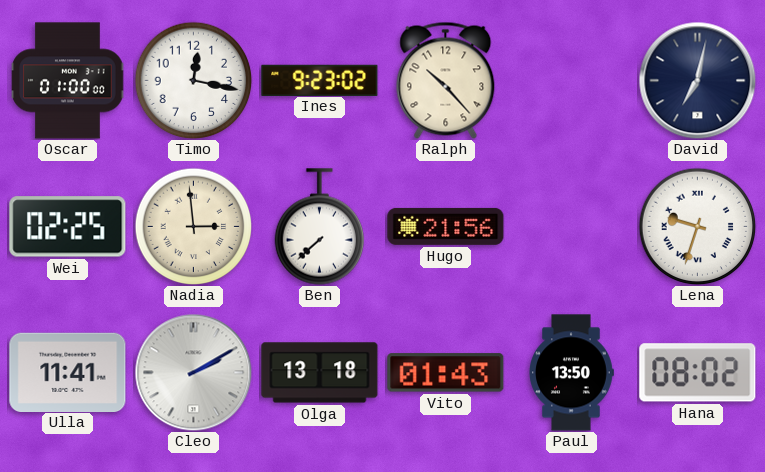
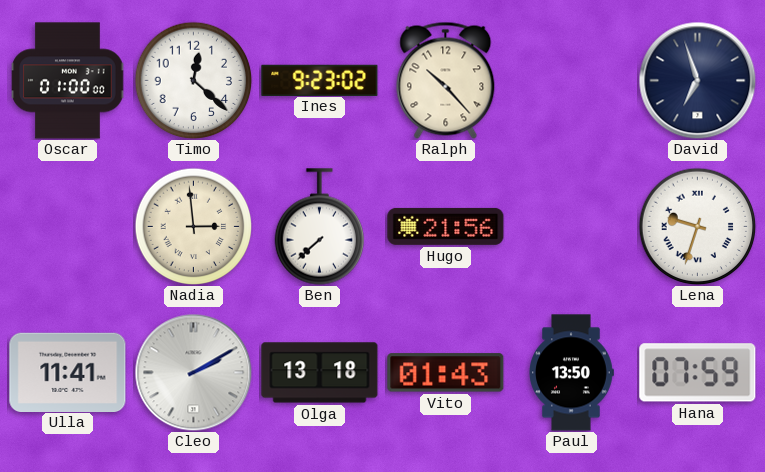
Timo: 12:17 -> 12:22
David: 7:02 -> 6:57
Wei: 02:25 -> none
Hana: 08:02 -> 07:59
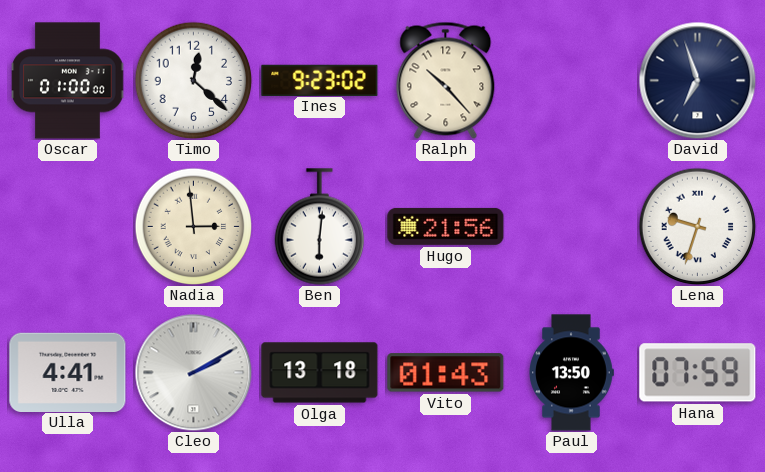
Ben: 7:38 -> 6:01
Ulla: 11:41 -> 4:41
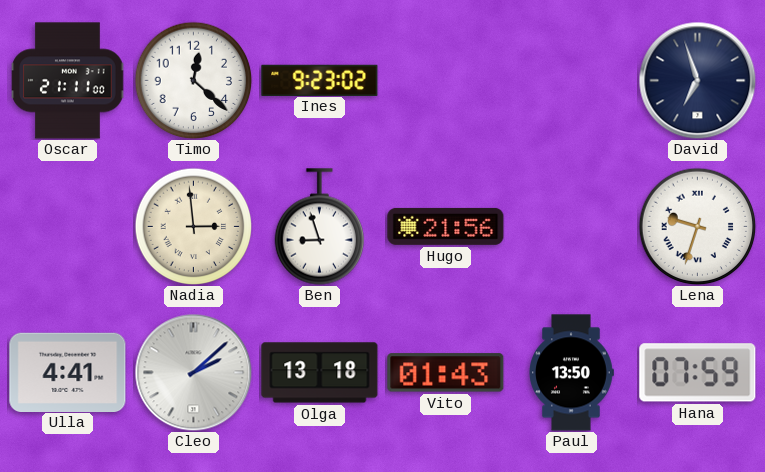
Oscar: 01:00 -> 21:11
Ralph: 10:23 -> none
Ben: 6:01 -> 8:57
Cleo: 2:10 -> 2:08
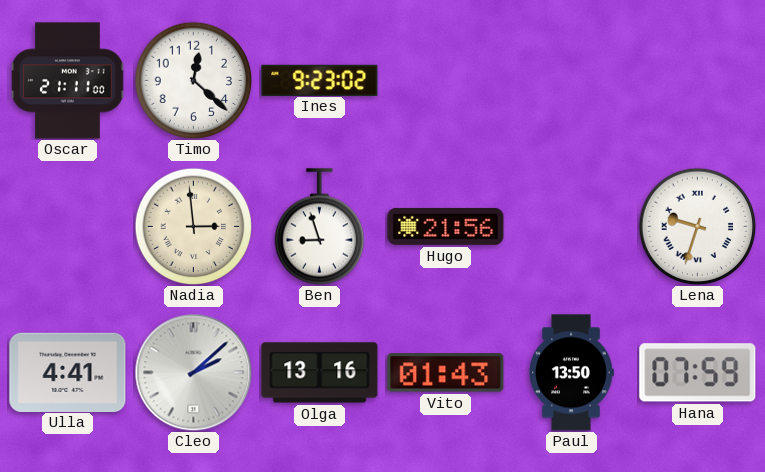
David: 6:57 -> none
Olga: 13:18 -> 13:16
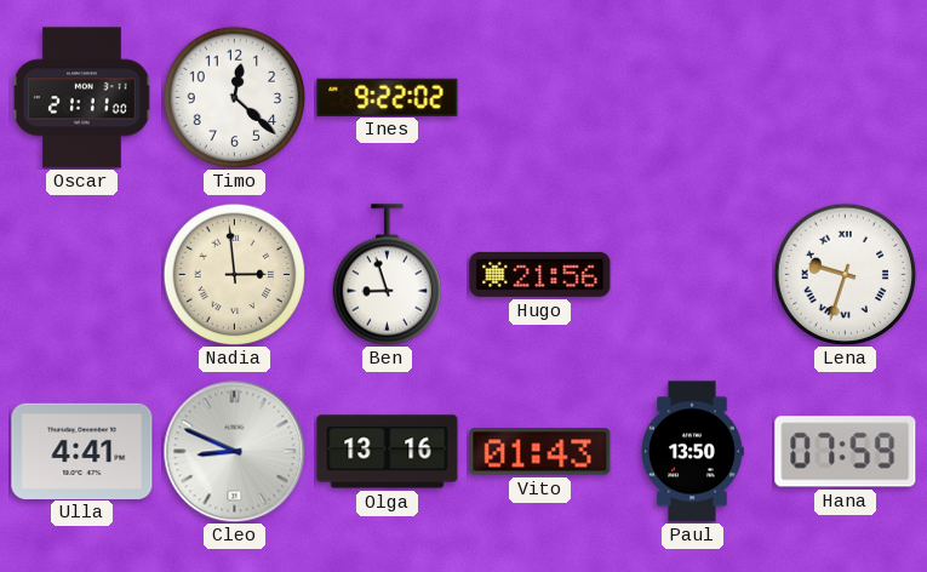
Ines: 9:23 -> 9:22
Cleo: 2:08 -> 8:49
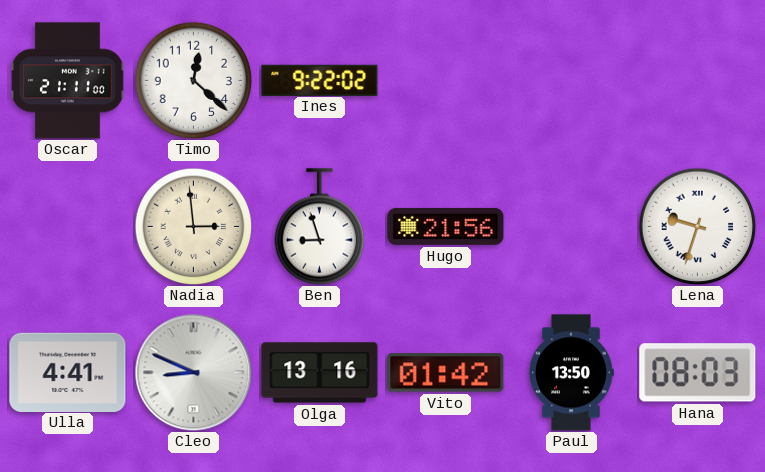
Vito: 01:43 -> 01:42
Hana: 07:59 -> 08:03
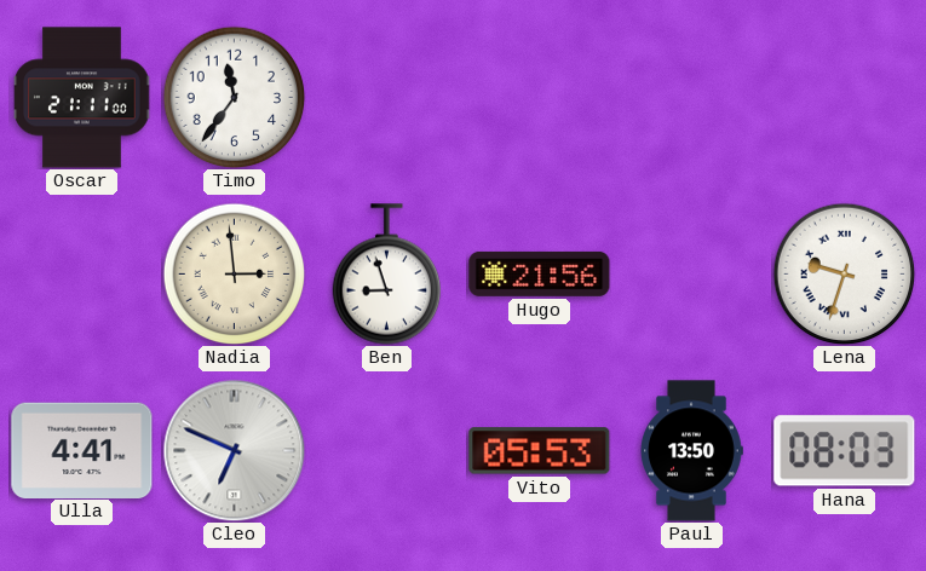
Timo: 12:22 -> 11:36
Ines: 9:22 -> none
Cleo: 8:49 -> 6:49
Olga: 13:16 -> none
Vito: 01:42 -> 05:53
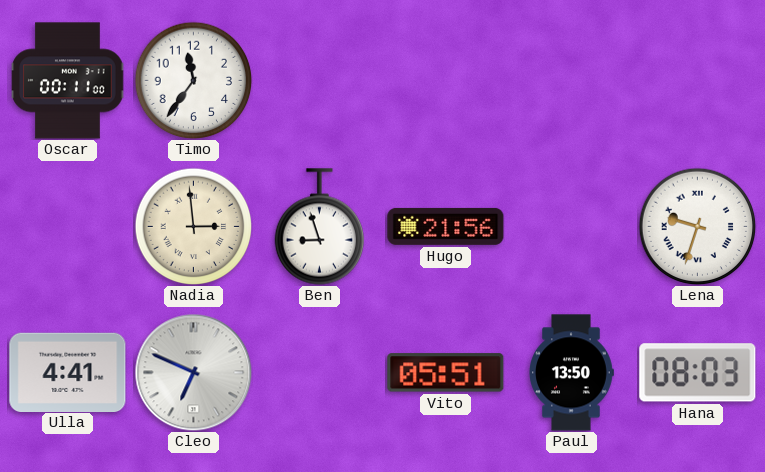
Oscar: 21:11 -> 00:11
Vito: 05:53 -> 05:51
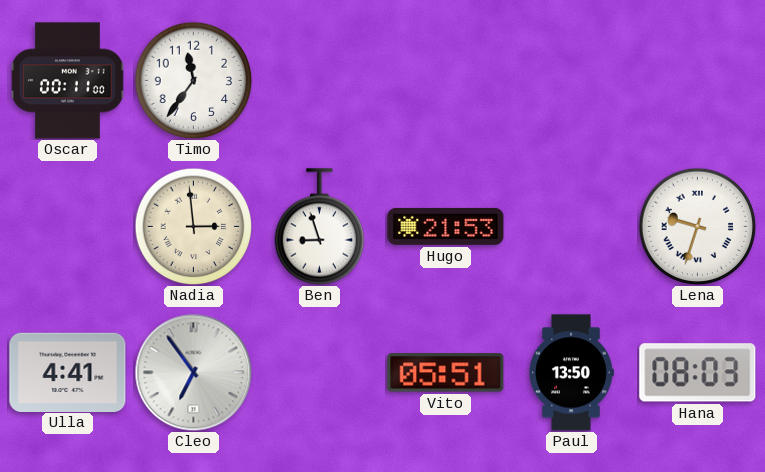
Hugo: 21:56 -> 21:53
Cleo: 6:49 -> 6:54
